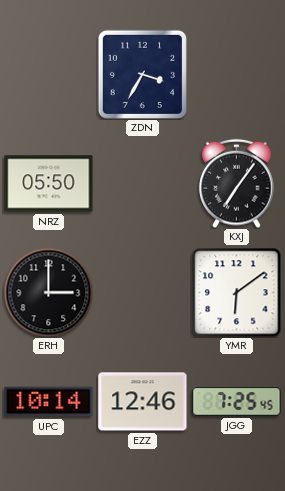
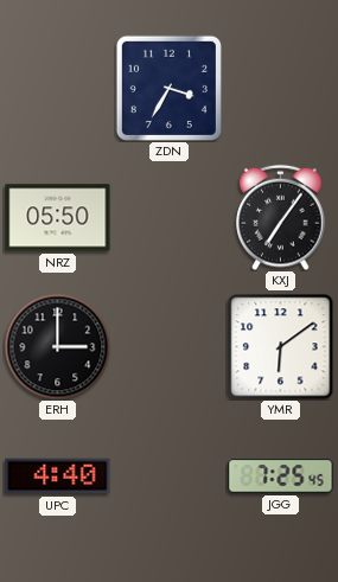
UPC: 10:14 -> 4:40
EZZ: 12:46 -> none
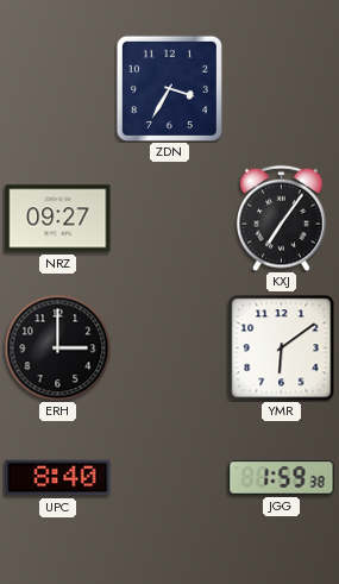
NRZ: 05:50 -> 09:27
UPC: 4:40 -> 8:40
JGG: 7:25 -> 1:59
